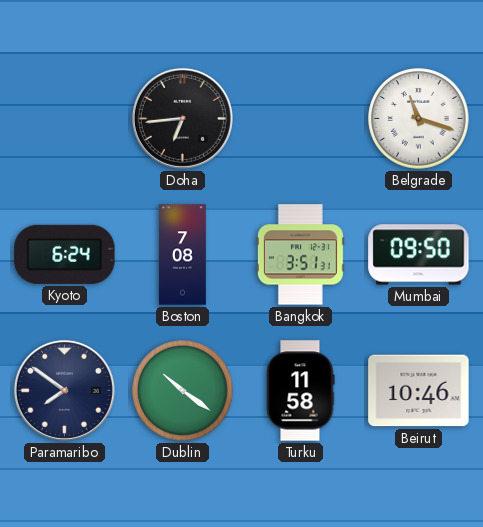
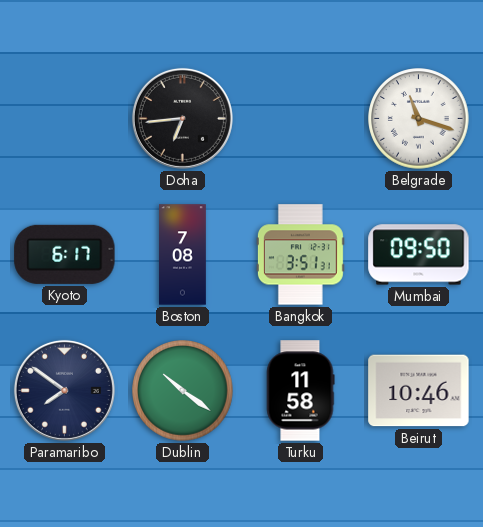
Kyoto: 6:24 -> 6:17
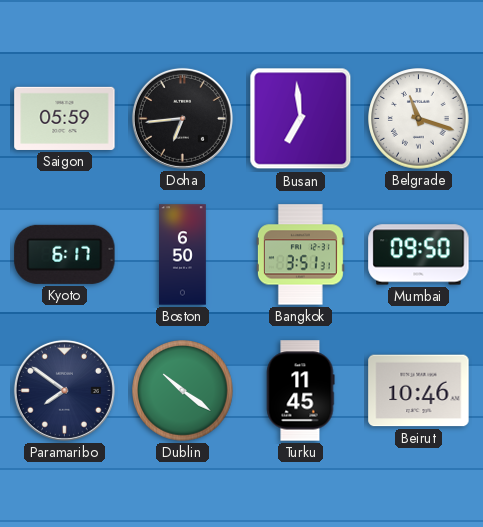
Saigon: none -> 05:59
Busan: none -> 6:59
Boston: 7:08 -> 6:50
Turku: 11:58 -> 11:45
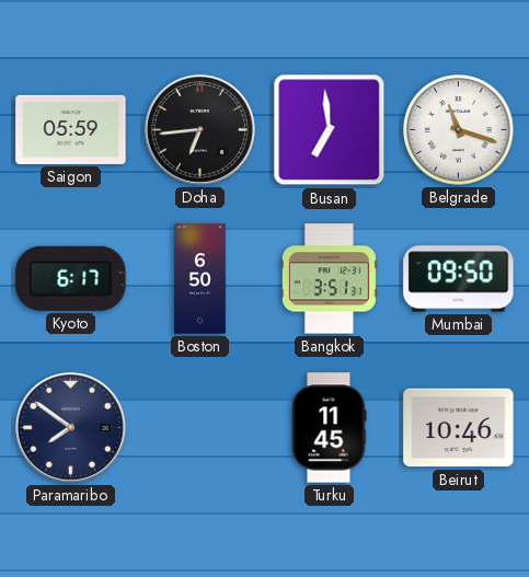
Dublin: 10:21 -> none
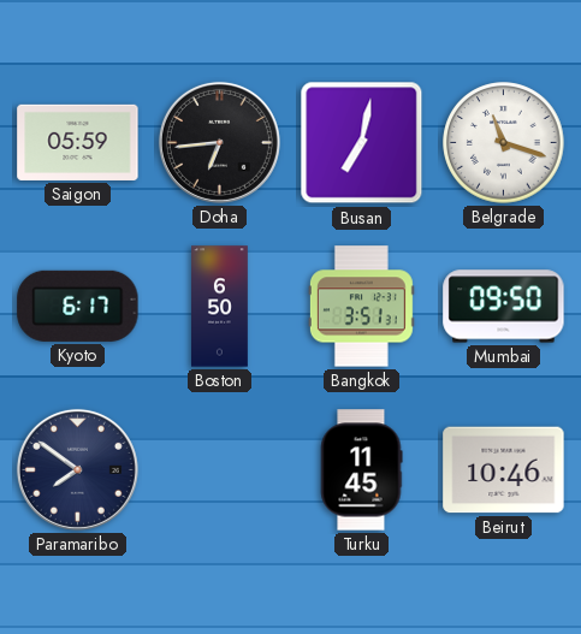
Busan: 6:59 -> 7:02
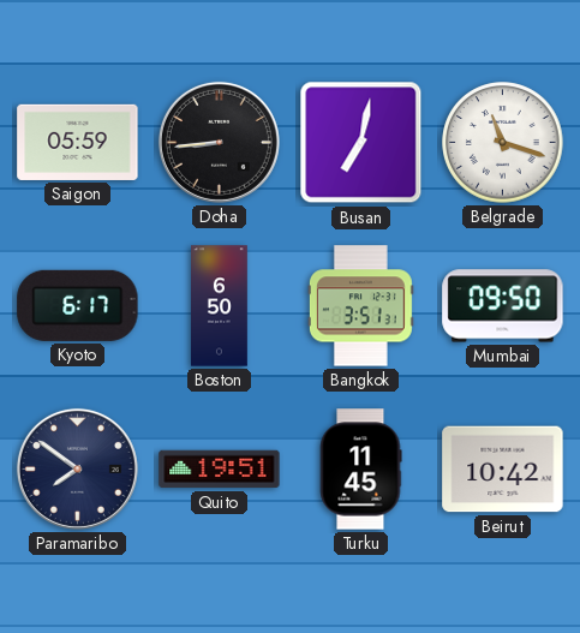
Doha: 6:44 -> 8:44
Quito: none -> 19:51
Beirut: 10:46 -> 10:42
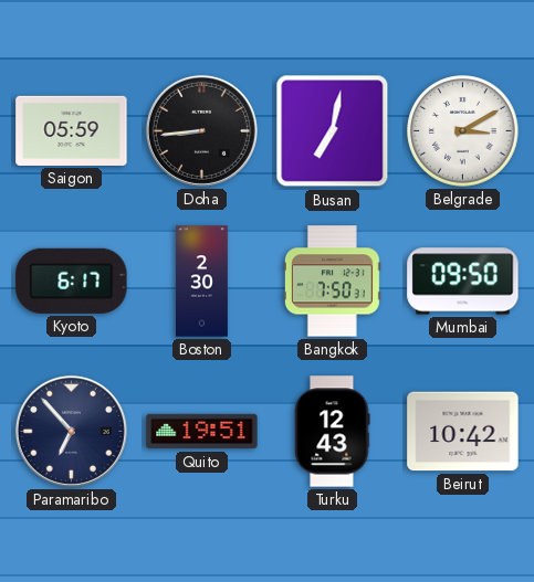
Belgrade: 11:18 -> 3:10
Boston: 6:50 -> 2:30
Bangkok: 3:51 -> 7:50
Paramaribo: 7:51 -> 6:53
Turku: 11:45 -> 12:43
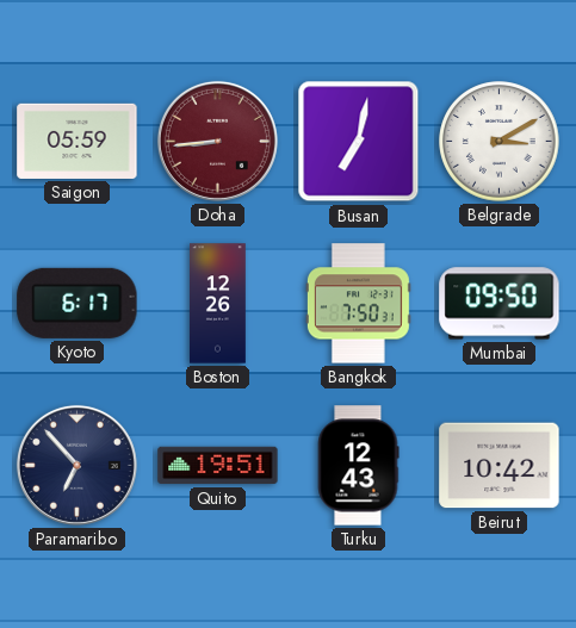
Doha dial: black -> burgundy
Boston: 2:30 -> 12:26
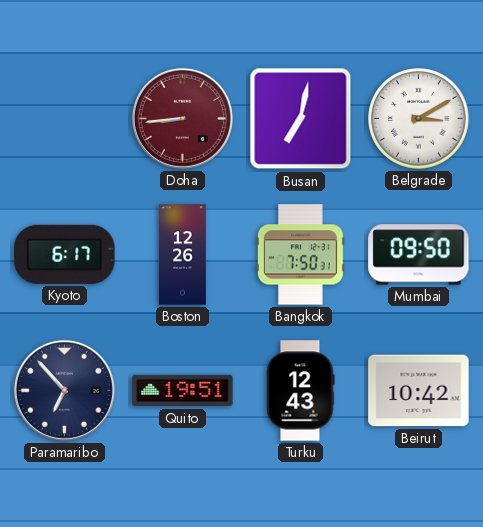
Saigon: 05:59 -> none
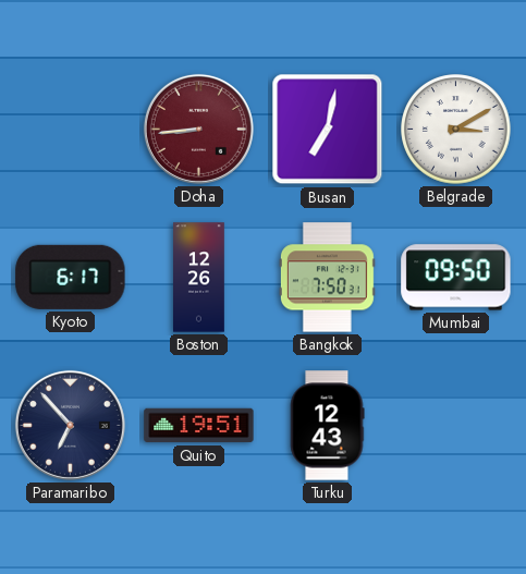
Beirut: 10:42 -> none
